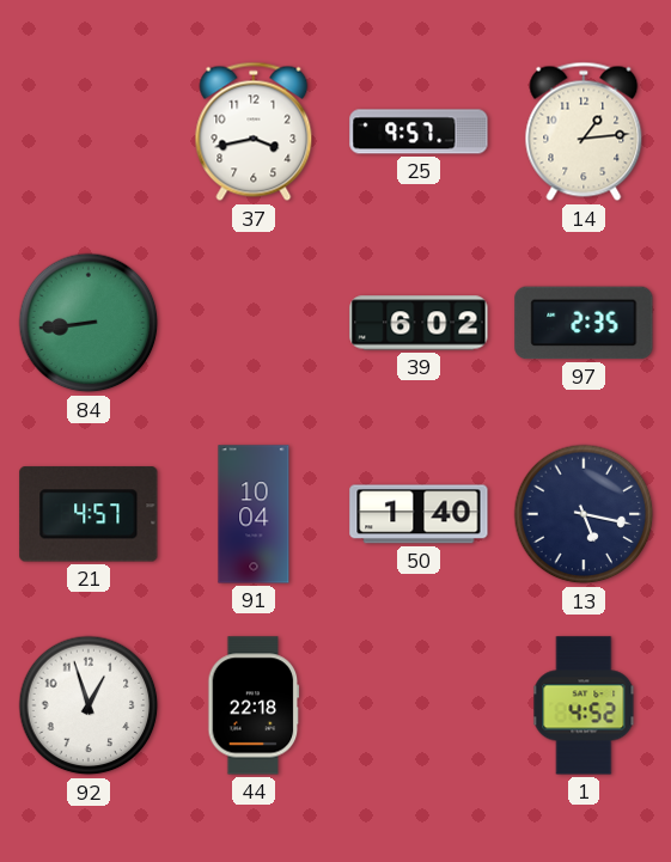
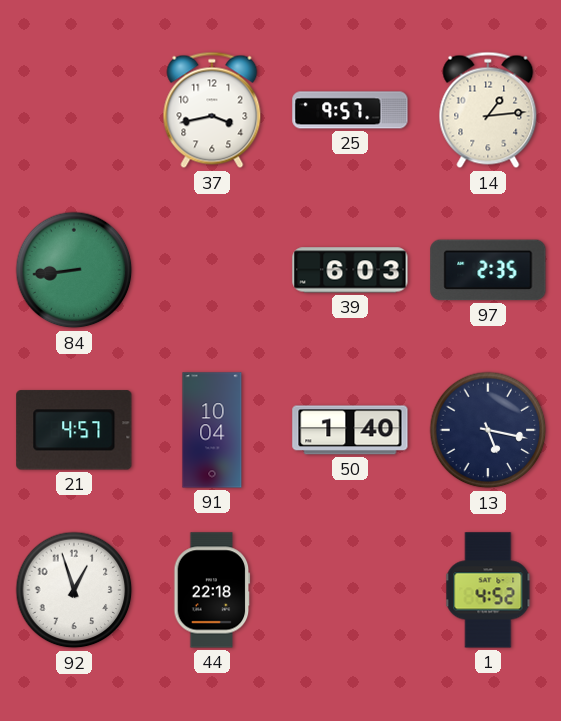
39: 6:02 -> 6:03
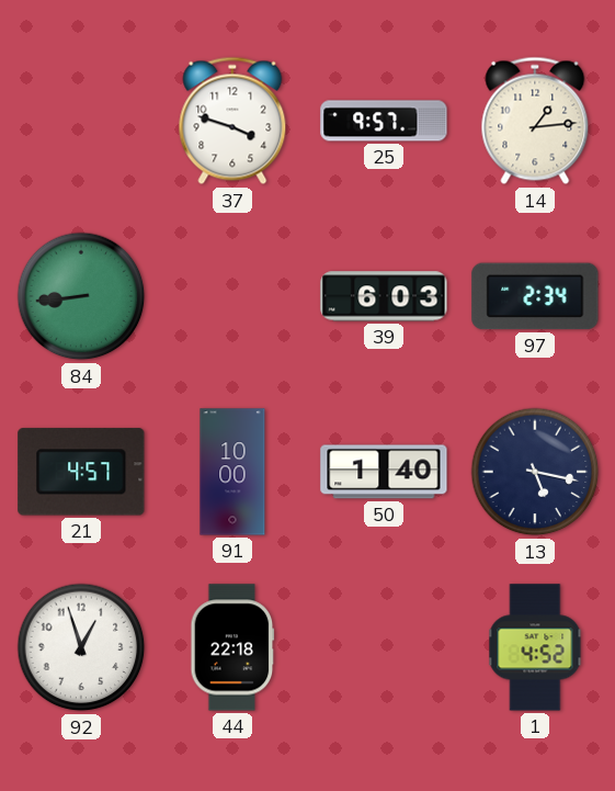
37: 3:43 -> 3:48
97: 2:35 -> 2:34
91: 10:04 -> 10:00
